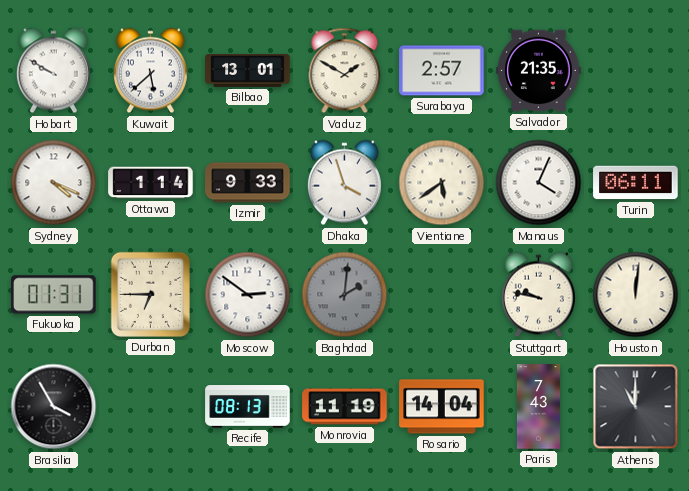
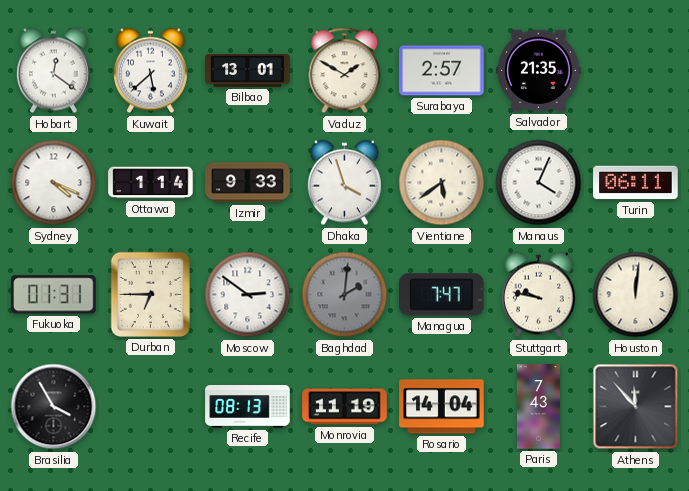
Hobart: 9:50 -> 12:21
Managua: none -> 7:47
Athens: 11:00 -> 11:53
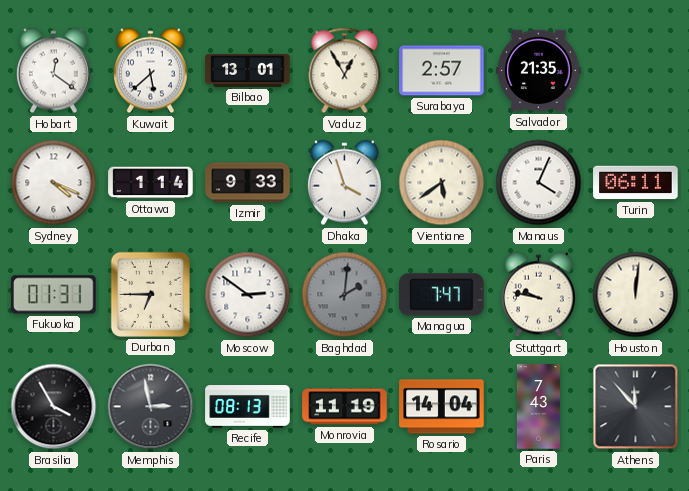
Vaduz: 1:50 -> 12:55
Memphis: none -> 2:58
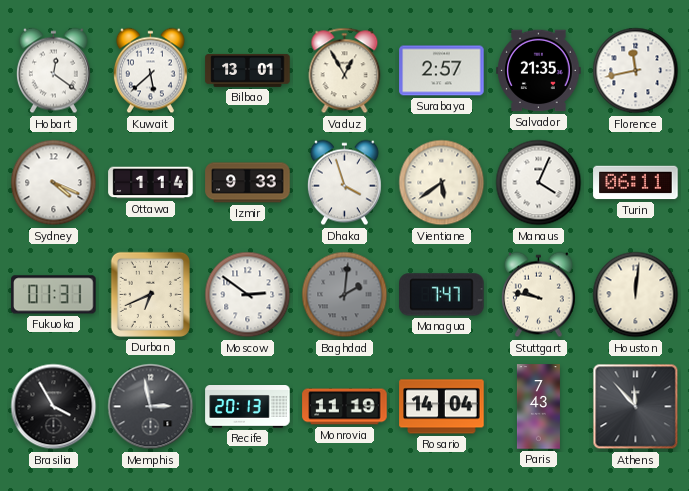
Florence: none -> 11:43
Durban: 6:45 -> 6:41
Recife: 08:13 -> 20:13
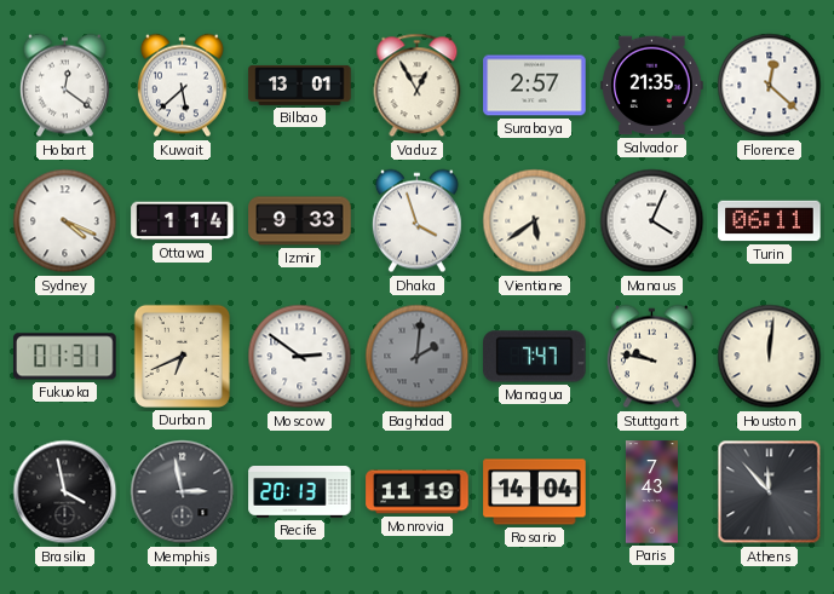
Florence: 11:43 -> 12:22
Brasilia: 3:55 -> 3:58
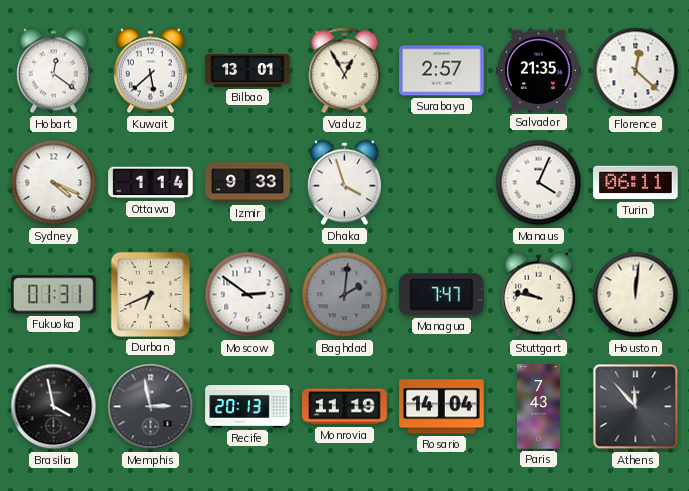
Vientiane: 5:39 -> none
